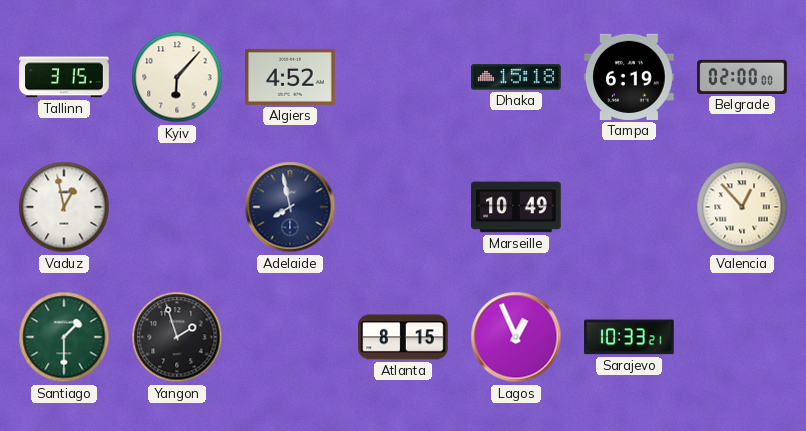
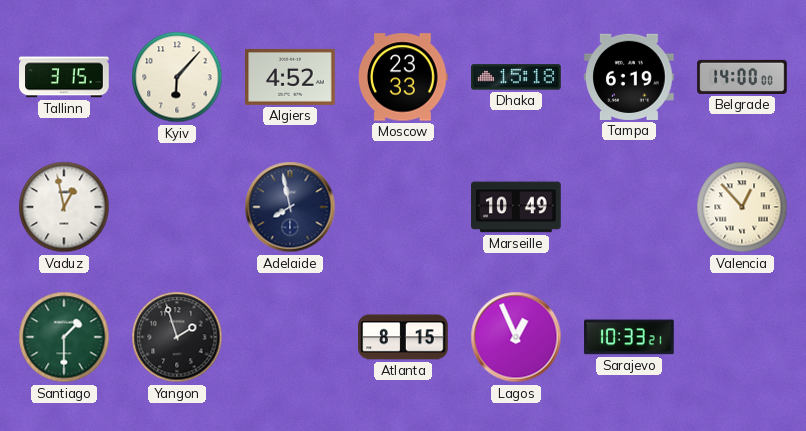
Moscow: none -> 23:33
Belgrade: 02:00 -> 14:00
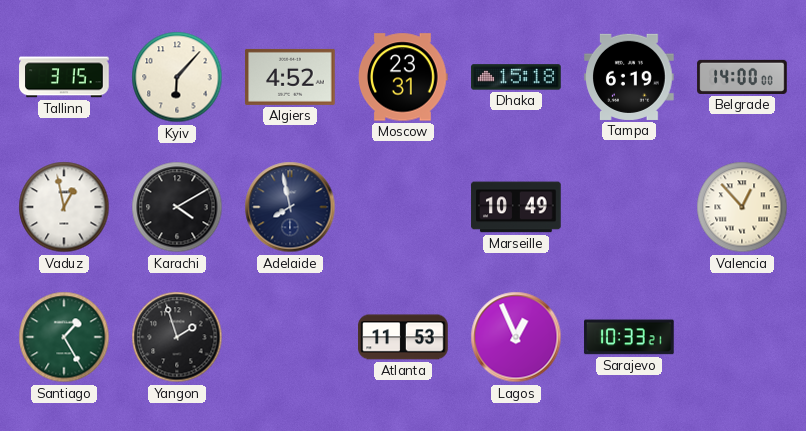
Moscow: 23:33 -> 23:31
Karachi: none -> 4:10
Santiago: 1:30 -> 1:25
Atlanta: 8:15 -> 11:53
